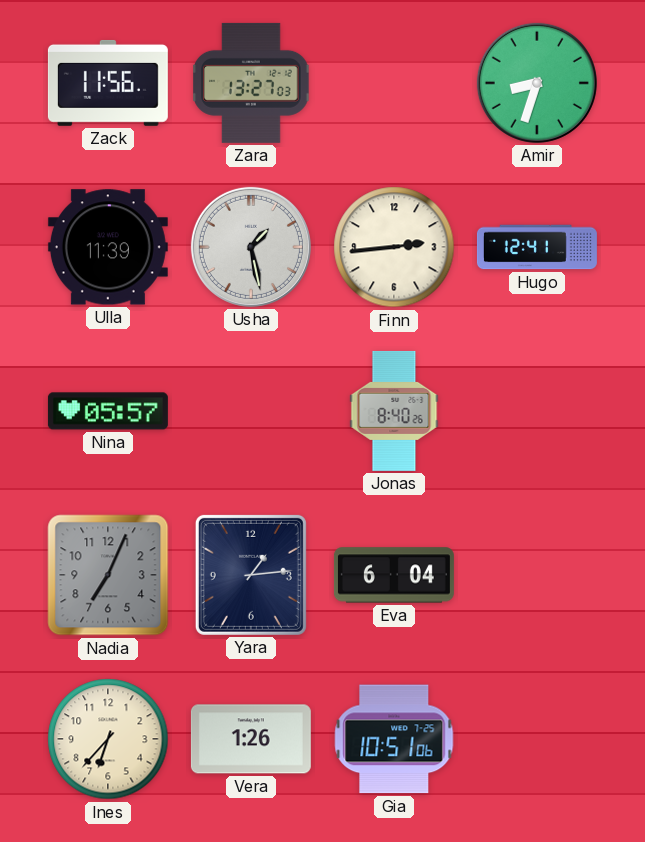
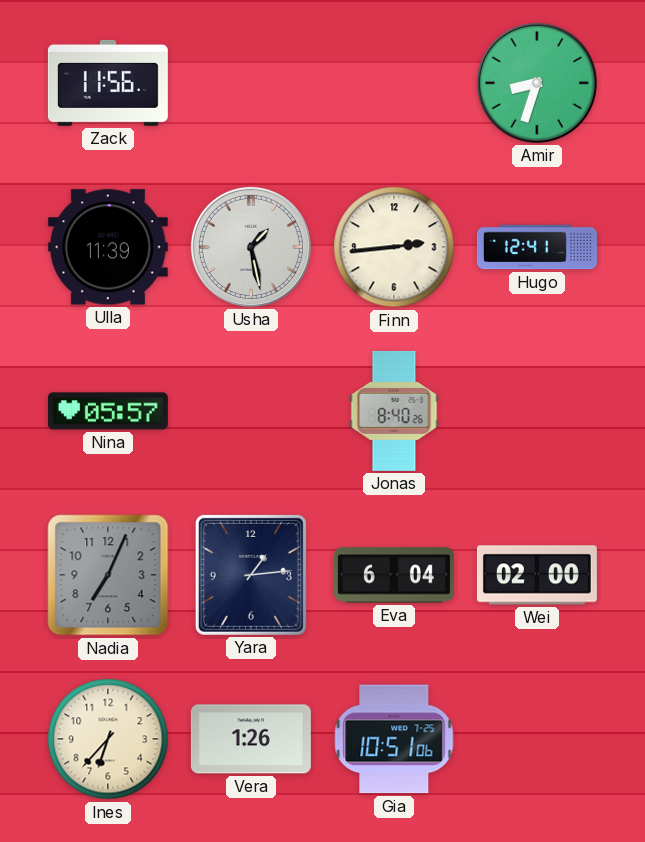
Zara: 13:27 -> none
Wei: none -> 02:00
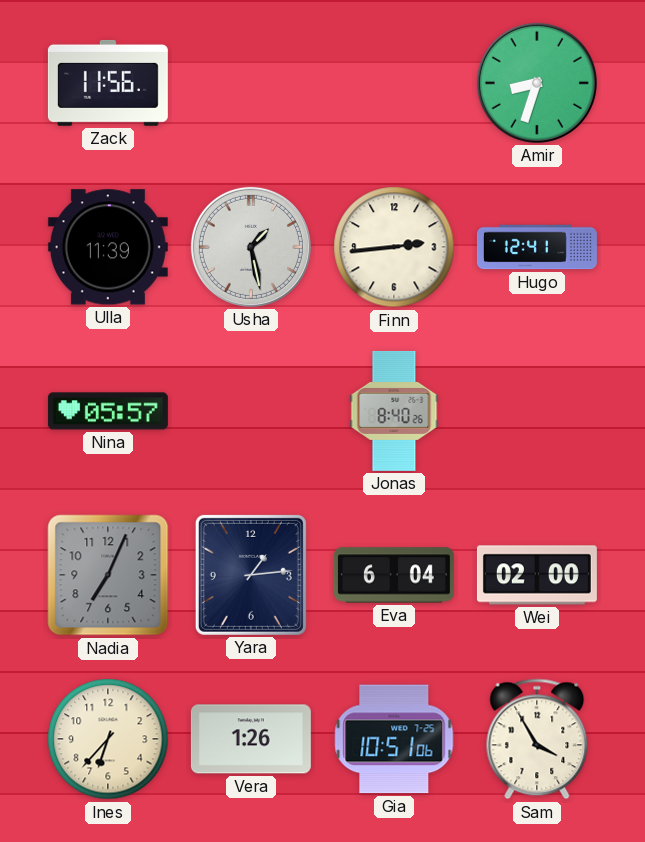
Sam: none -> 3:55
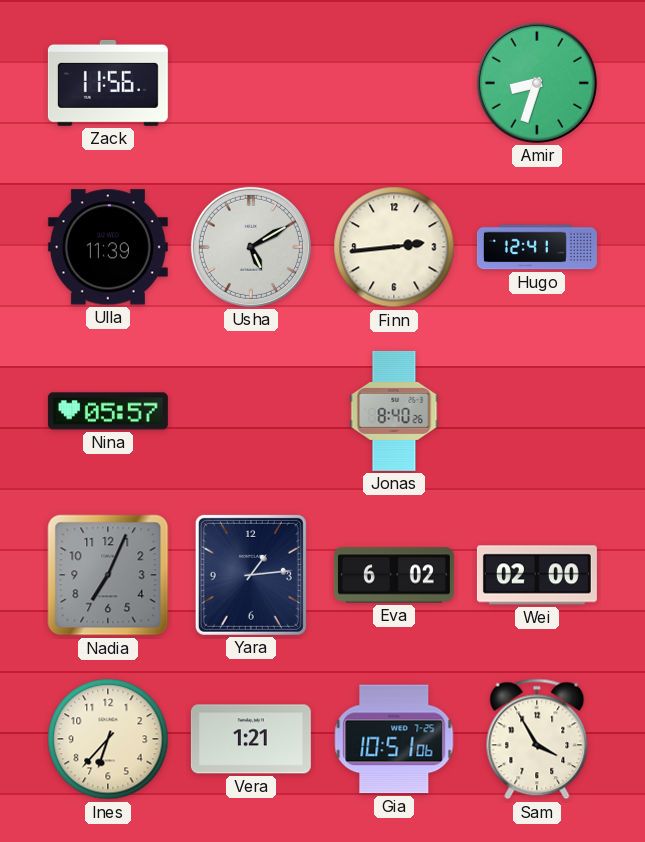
Usha: 1:28 -> 5:10
Eva: 6:04 -> 6:02
Vera: 1:26 -> 1:21
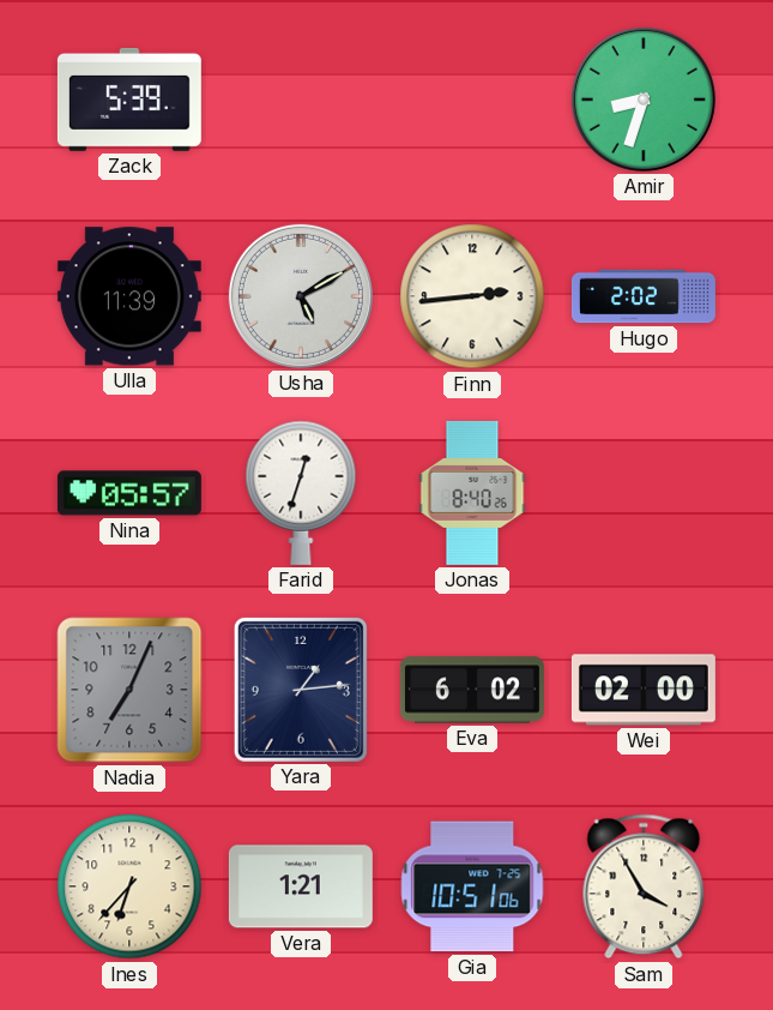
Zack: 11:56 -> 5:39
Hugo: 12:41 -> 2:02
Farid: none -> 12:33
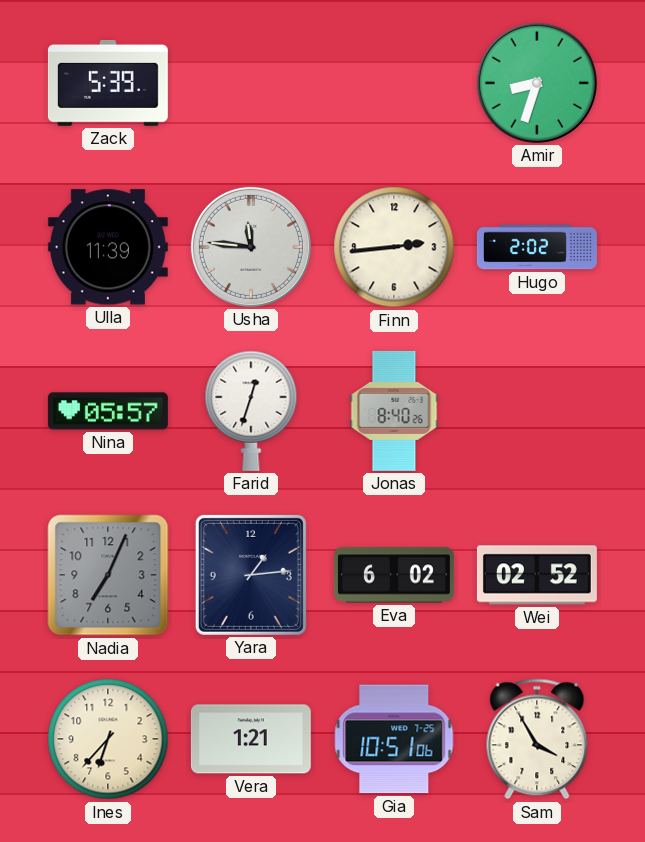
Usha: 5:10 -> 11:46
Wei: 02:00 -> 02:52
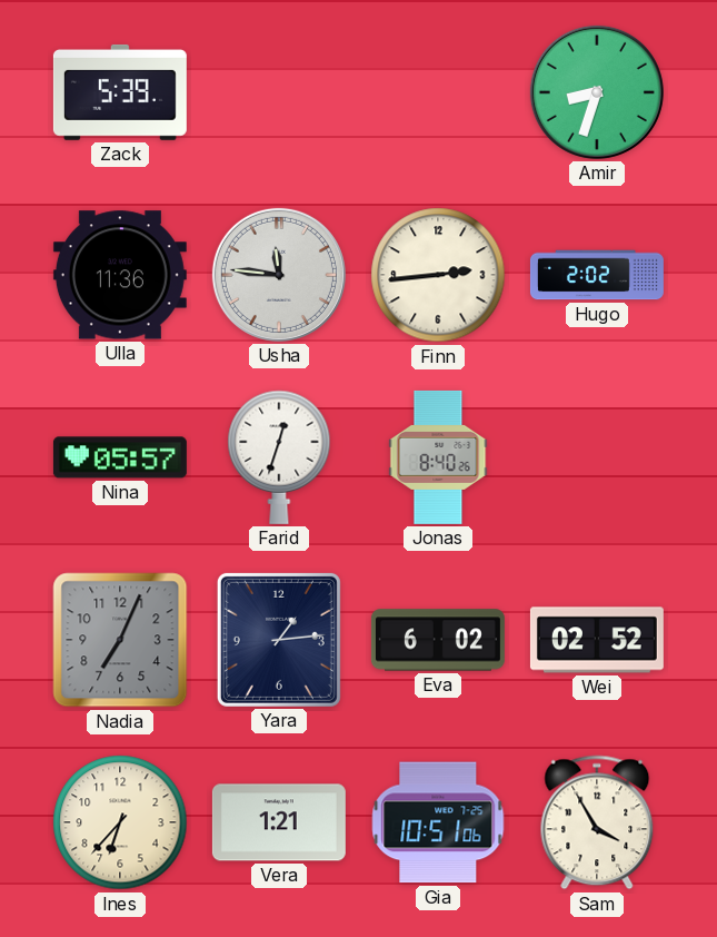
Ulla: 11:39 -> 11:36
